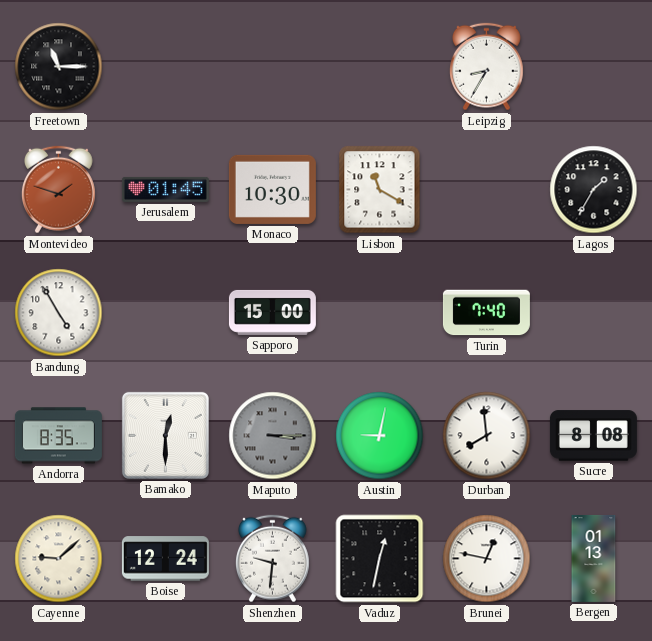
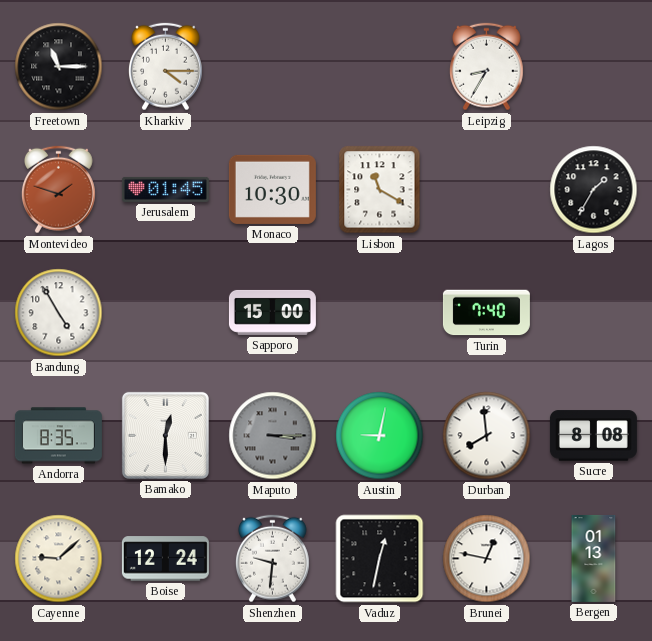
Kharkiv: none -> 4:15
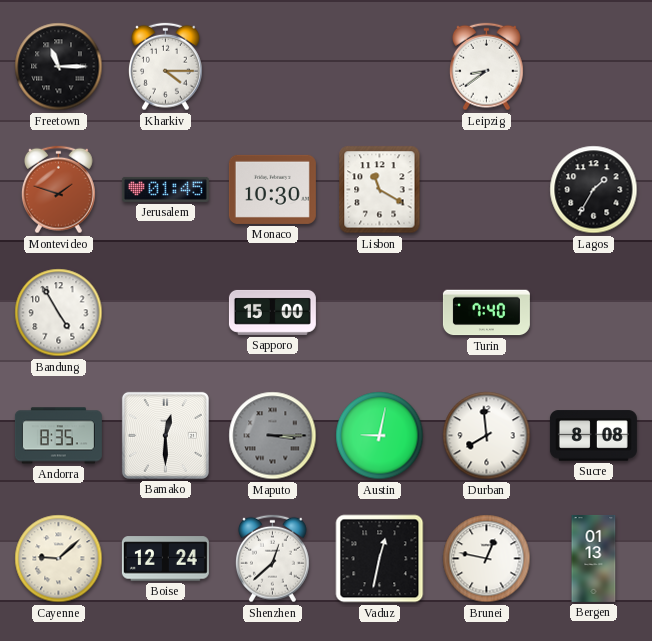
Leipzig: 8:35 -> 8:39
Shenzhen: 9:31 -> 12:38
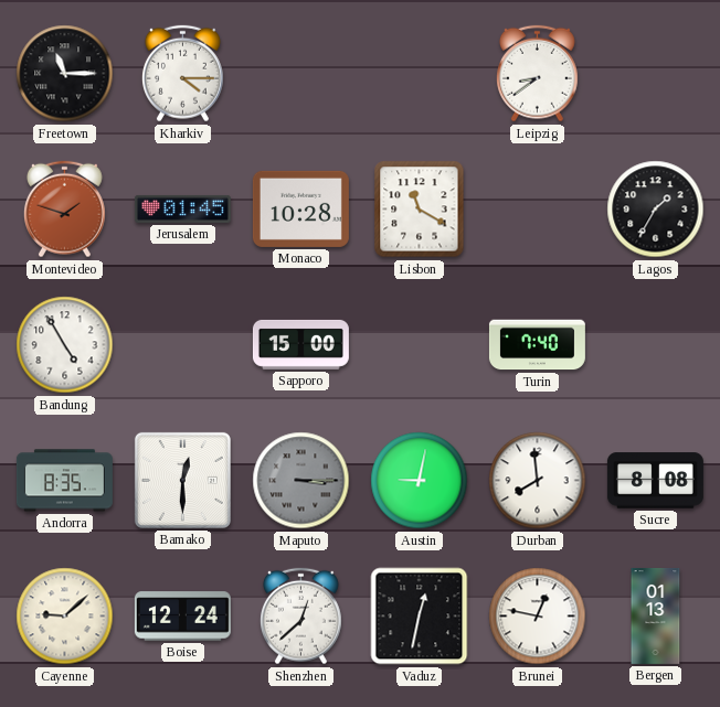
Monaco: 10:30 -> 10:28
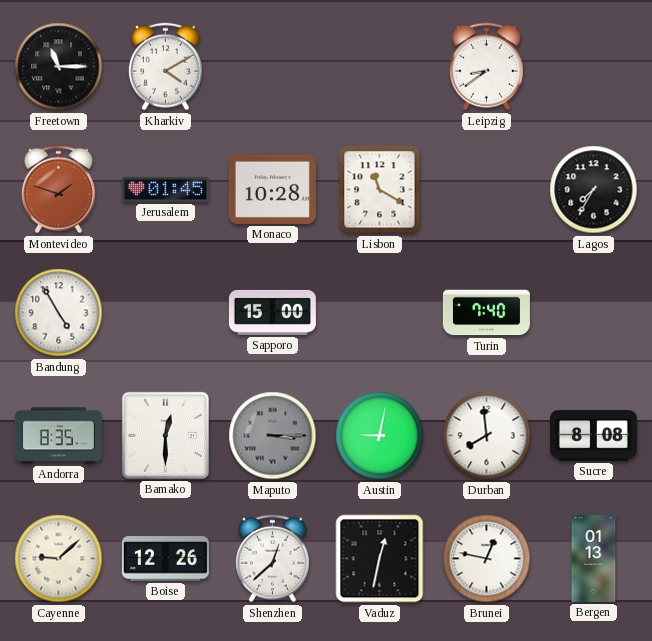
Kharkiv: 4:15 -> 4:10
Lagos: 1:35 -> 7:35
Boise: 12:24 -> 12:26
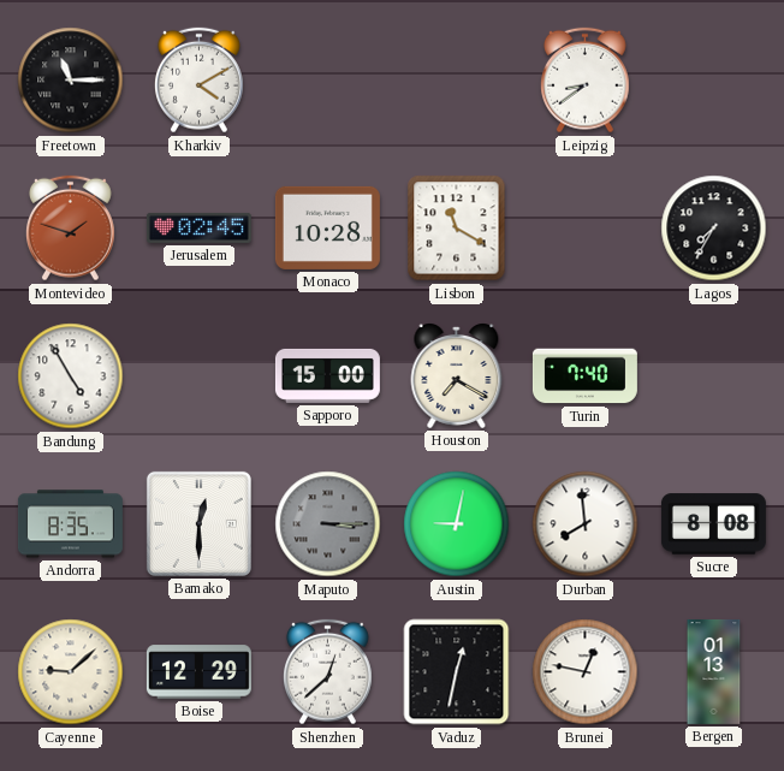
Jerusalem: 01:45 -> 02:45
Houston: none -> 7:20
Boise: 12:26 -> 12:29
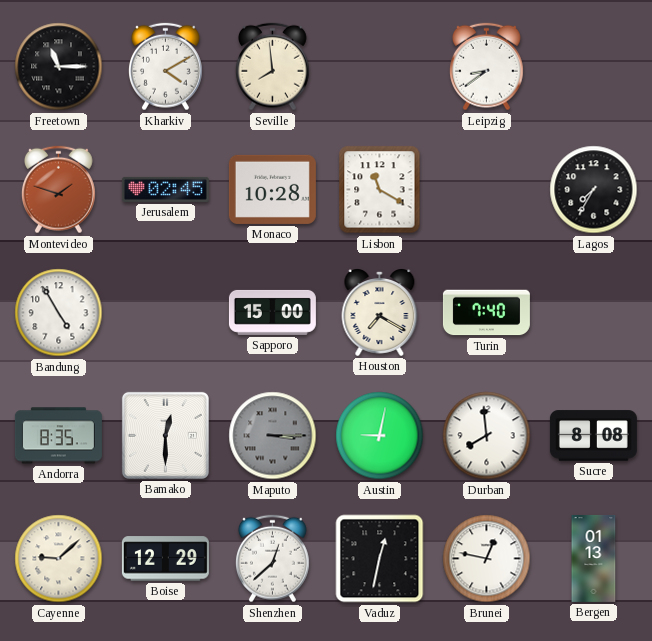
Seville: none -> 7:59
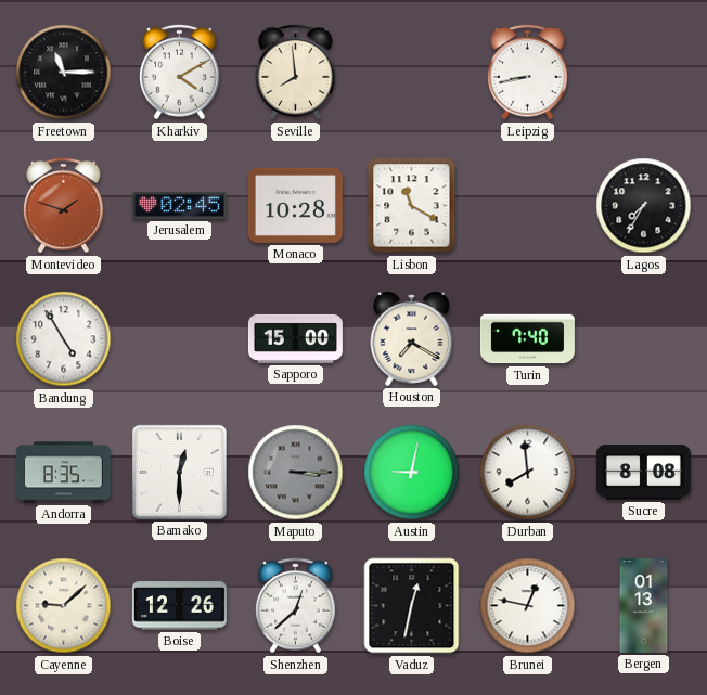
Leipzig: 8:39 -> 8:43
Boise: 12:29 -> 12:26
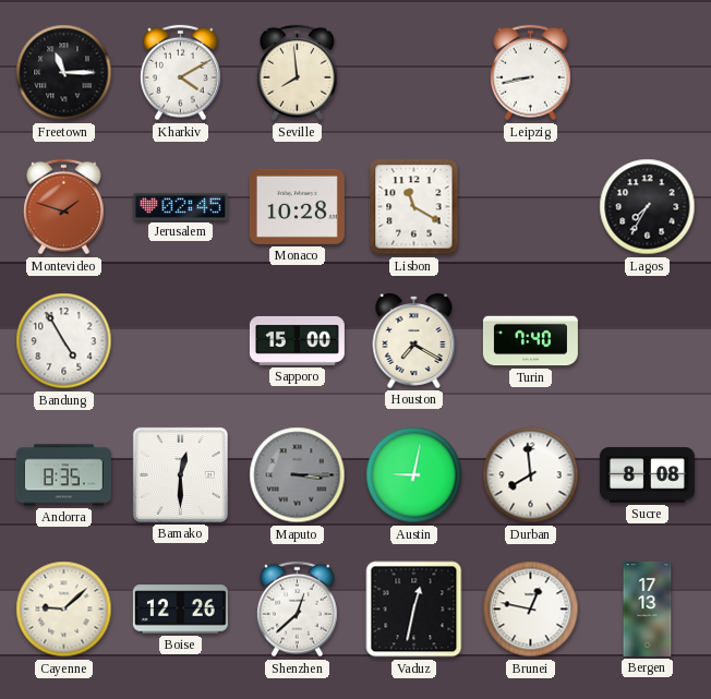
Bergen: 01:13 -> 17:13
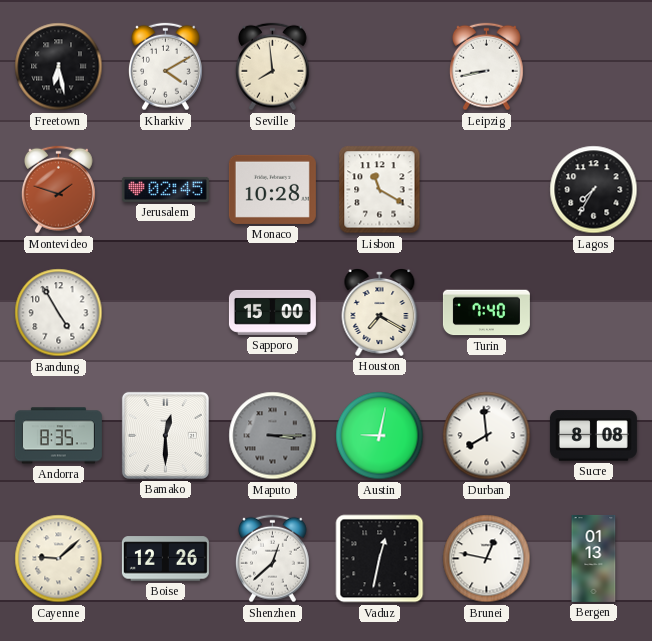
Freetown: 11:15 -> 6:28
Bergen: 17:13 -> 01:13
